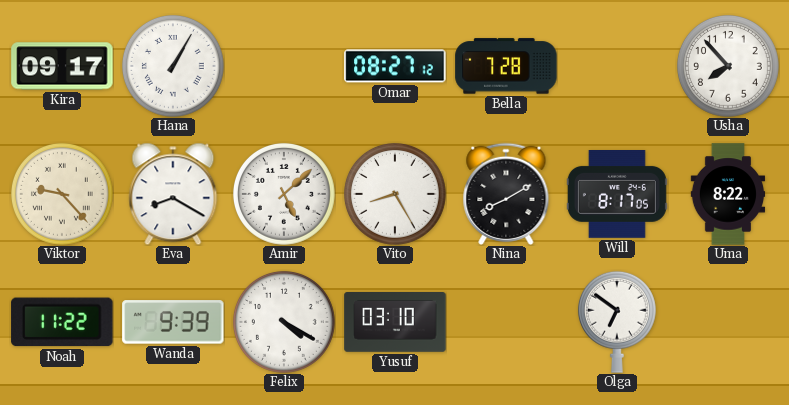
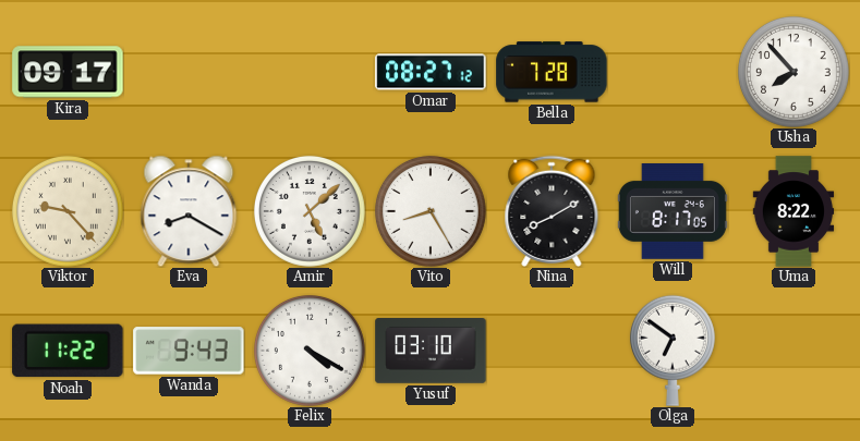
Hana: 1:05 -> none
Wanda: 9:39 -> 9:43
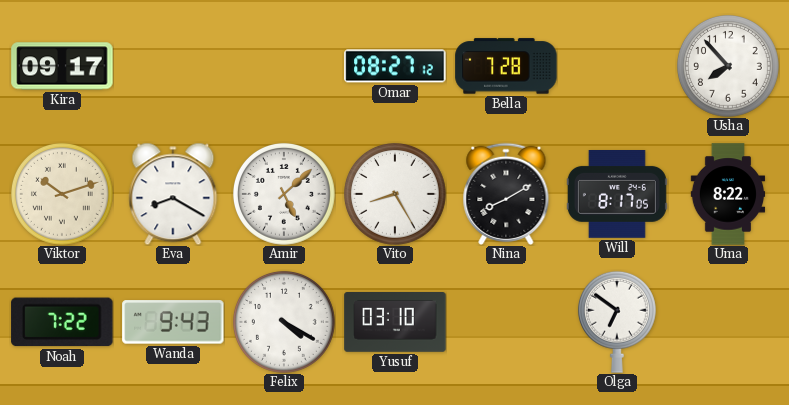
Viktor: 9:23 -> 10:12
Noah: 11:22 -> 7:22
